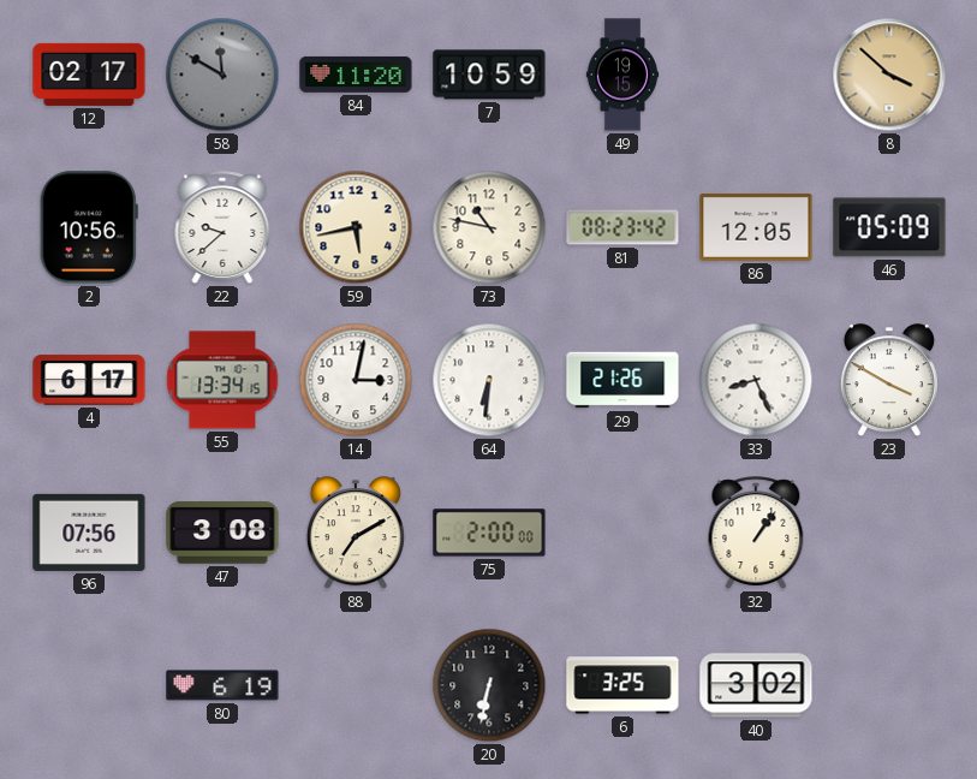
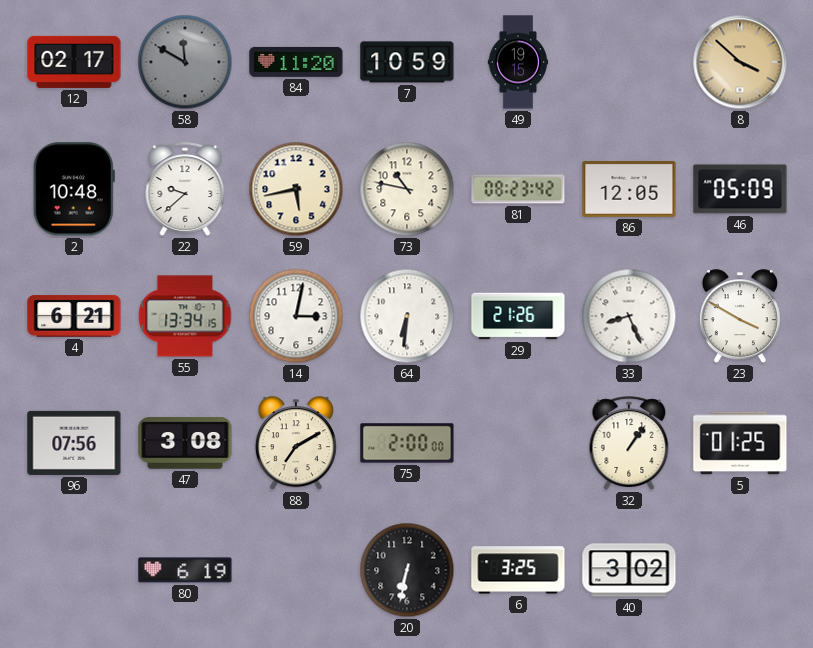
2: 10:56 -> 10:48
4: 6:17 -> 6:21
5: none -> 01:25
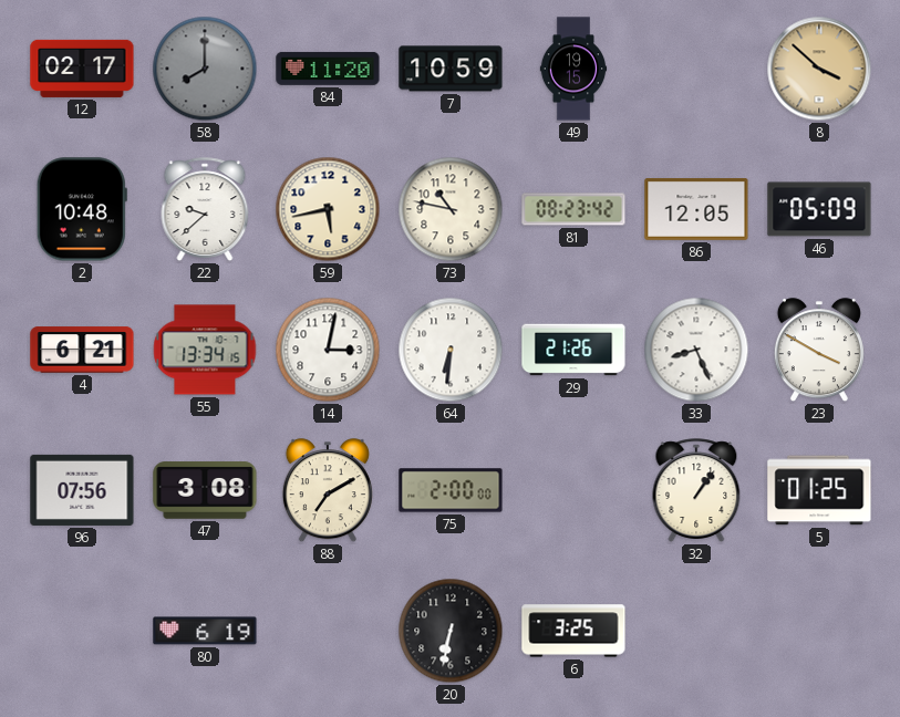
58: 11:50 -> 8:00
40: 3:02 -> none
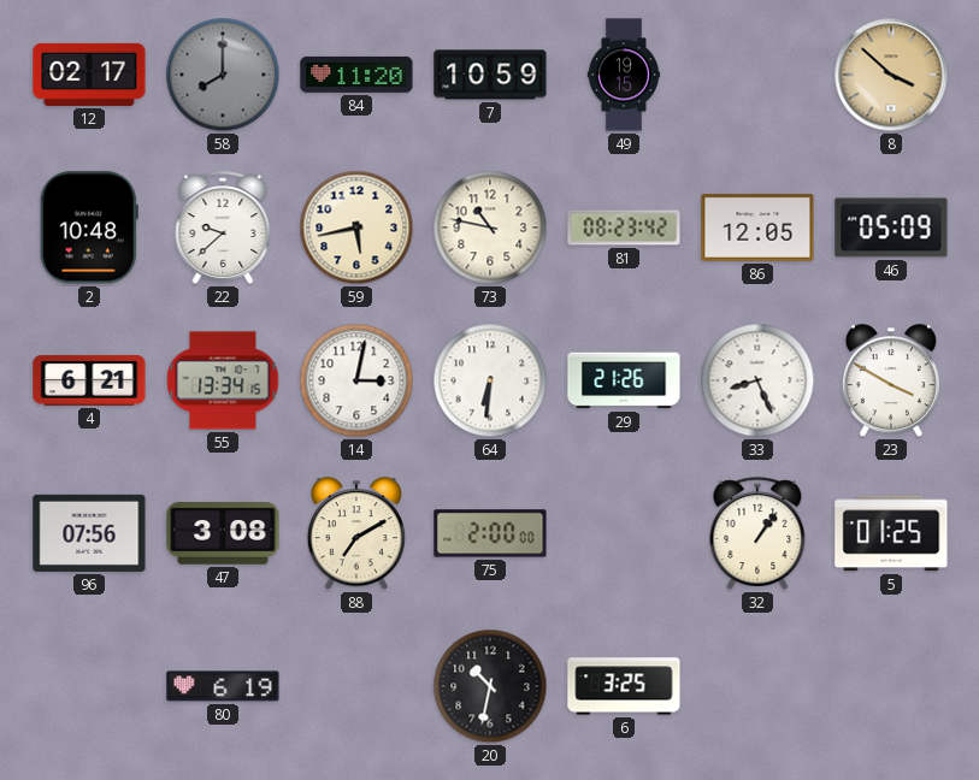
20: 6:32 -> 10:32
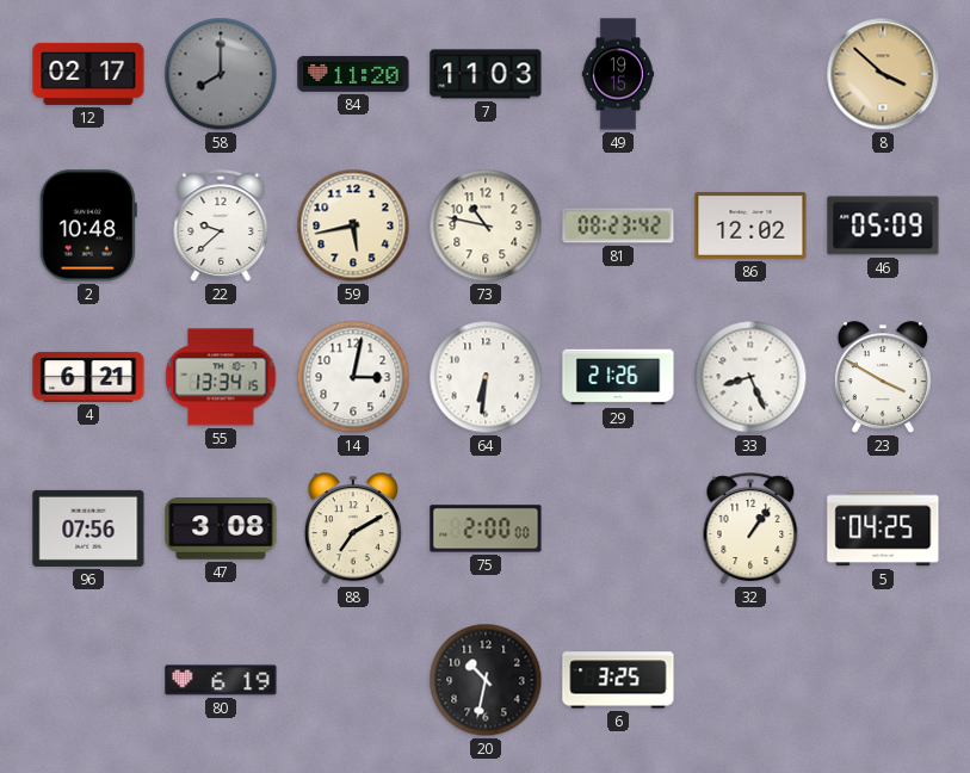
7: 10:59 -> 11:03
86: 12:05 -> 12:02
5: 01:25 -> 04:25
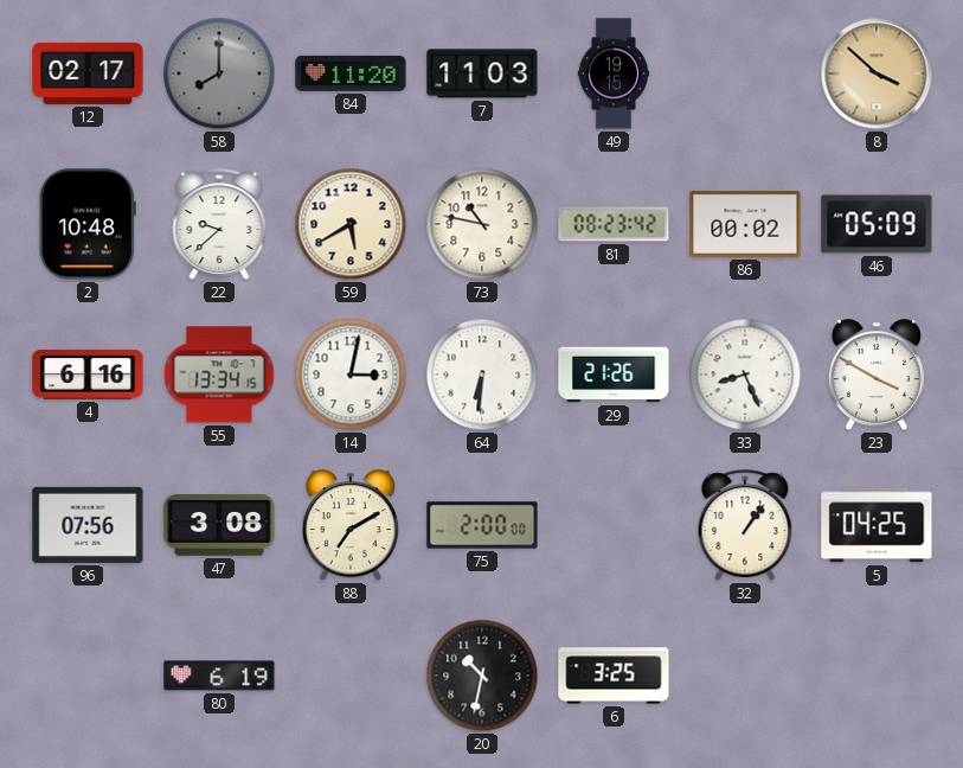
59: 5:43 -> 5:40
86: 12:02 -> 00:02
4: 6:21 -> 6:16
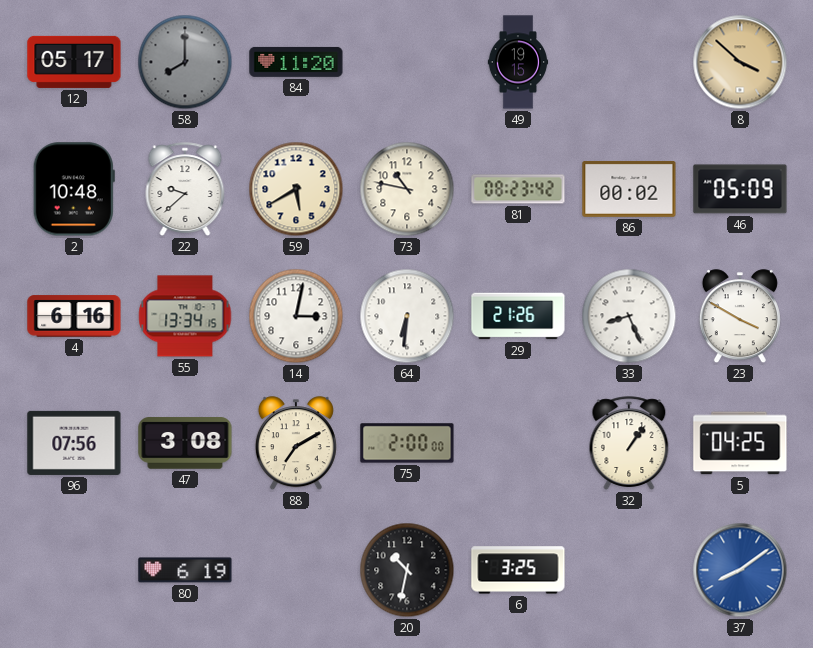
12: 02:17 -> 05:17
7: 11:03 -> none
37: none -> 8:09
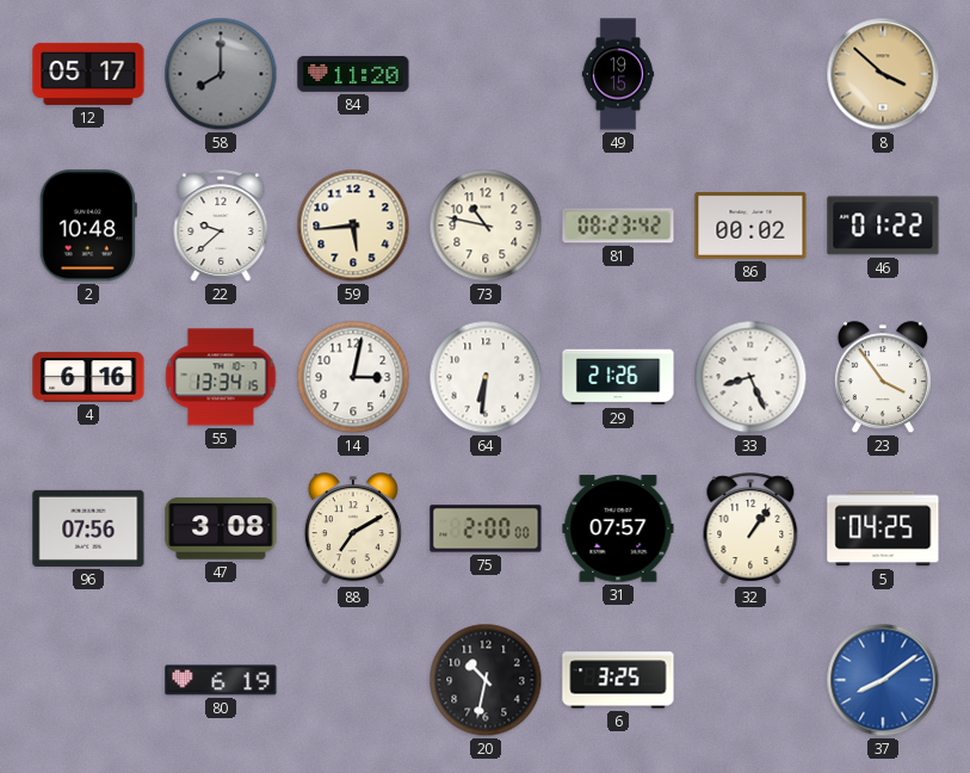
59: 5:40 -> 5:44
46: 05:09 -> 01:22
23: 3:50 -> 3:54
31: none -> 07:57
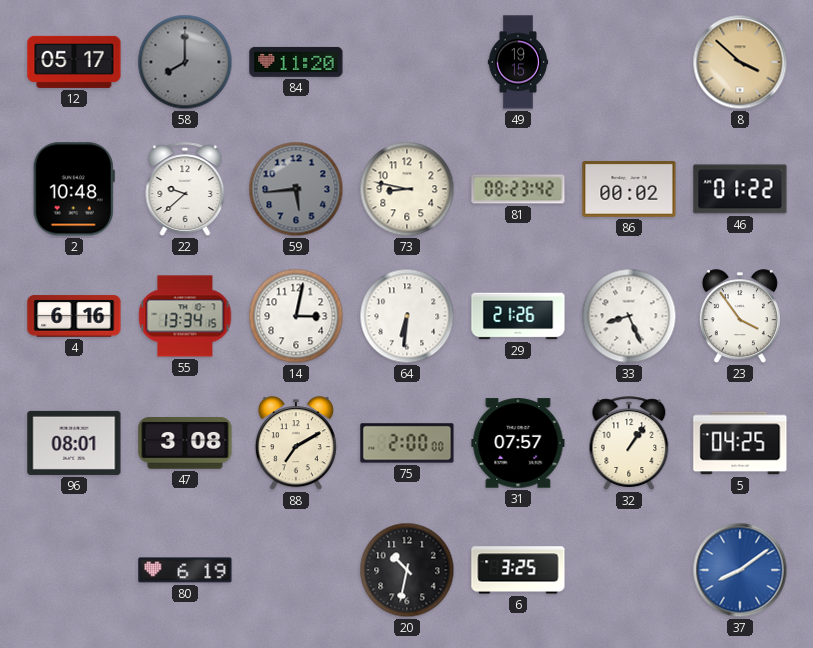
59 dial: cream -> grey
73: 10:47 -> 8:47
96: 07:56 -> 08:01
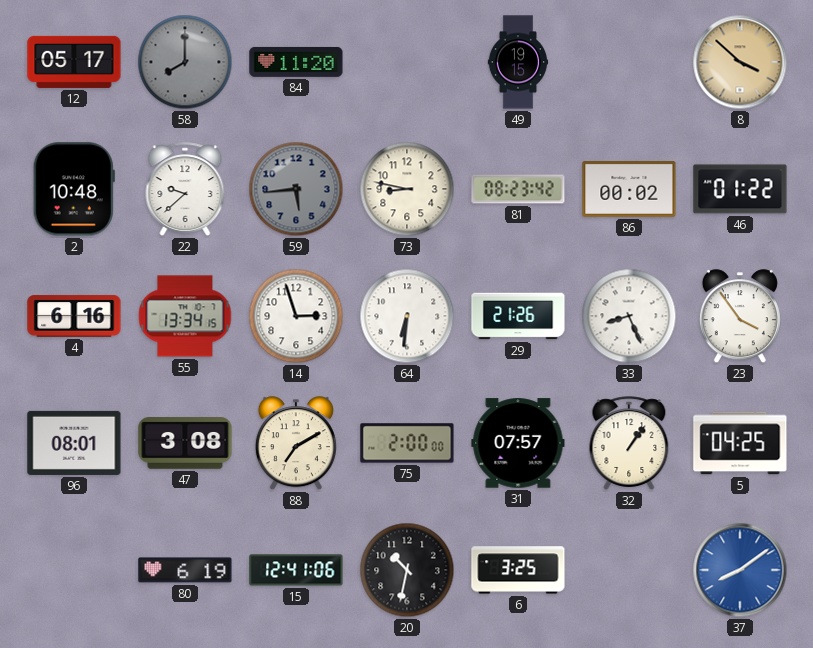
14: 3:02 -> 2:57
15: none -> 12:41
